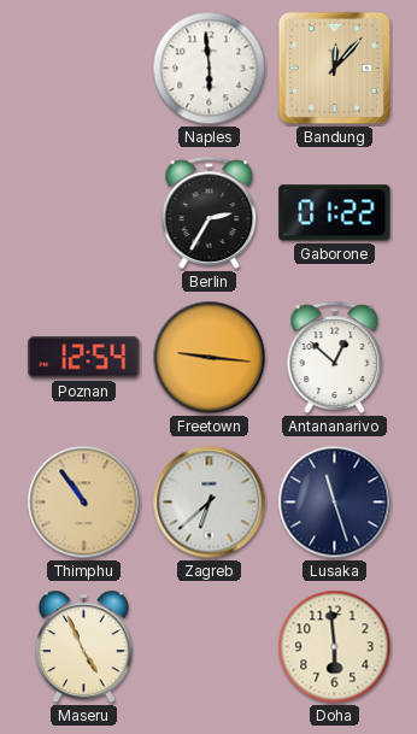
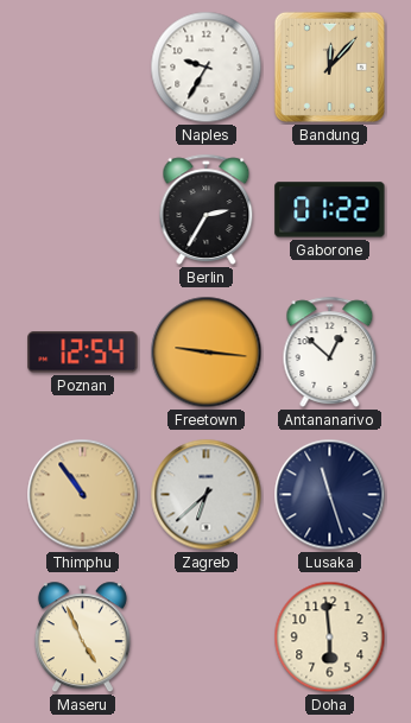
Naples: 5:59 -> 9:35
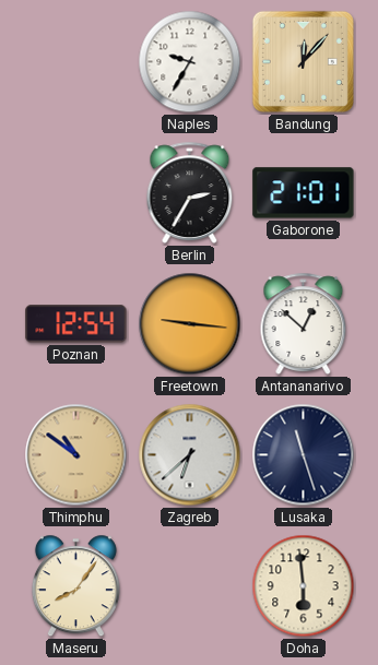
Gaborone: 01:22 -> 21:01
Thimphu: 10:54 -> 10:51
Maseru: 4:56 -> 8:06
